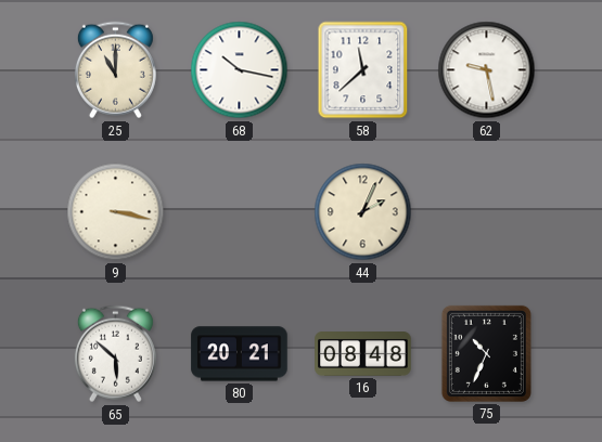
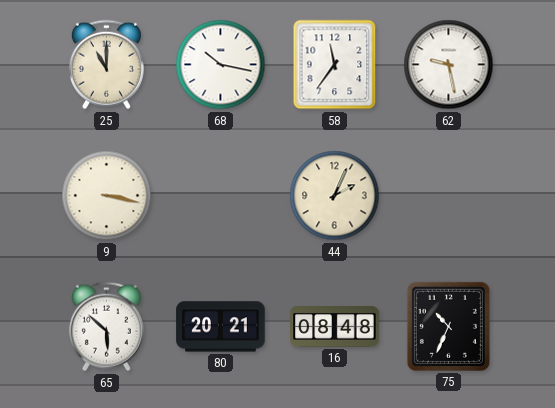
58: 11:38 -> 11:36
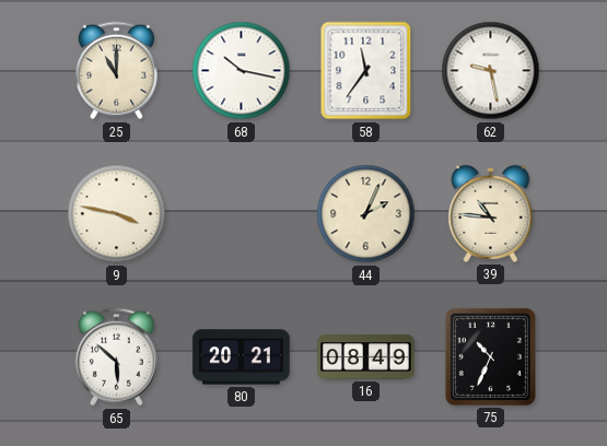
9: 3:17 -> 3:47
39: none -> 10:46
16: 08:48 -> 08:49
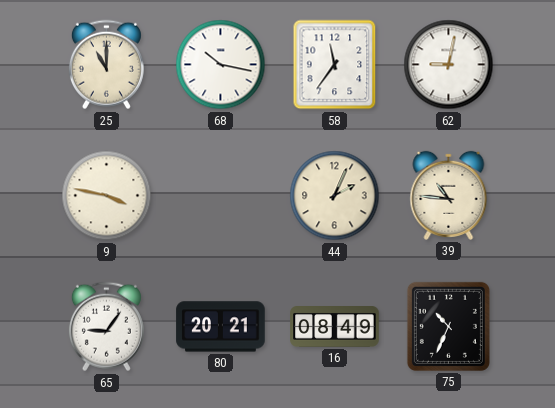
62: 9:28 -> 9:02
65: 5:52 -> 9:06
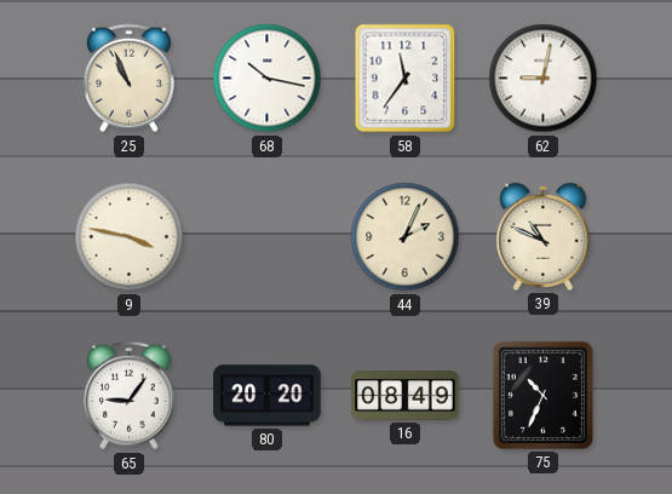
25: 11:00 -> 10:56
39: 10:46 -> 10:49
80: 20:21 -> 20:20
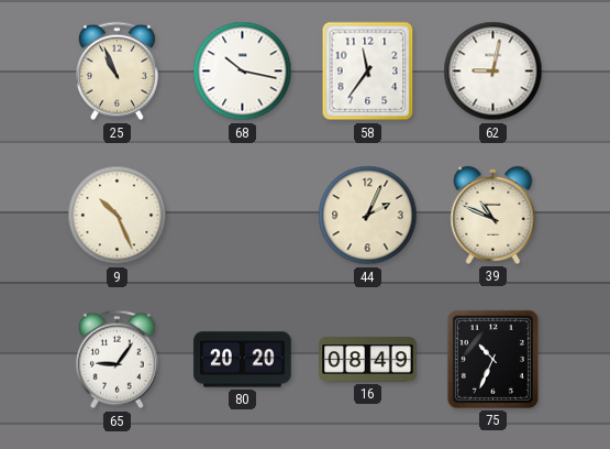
9: 3:47 -> 10:26
